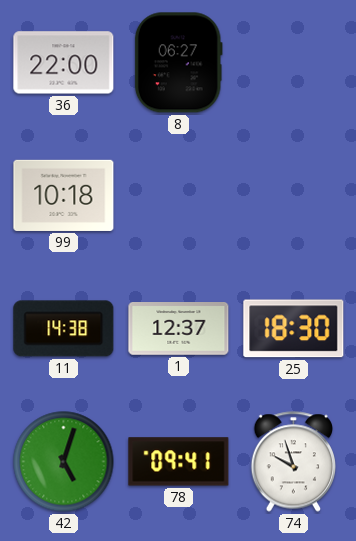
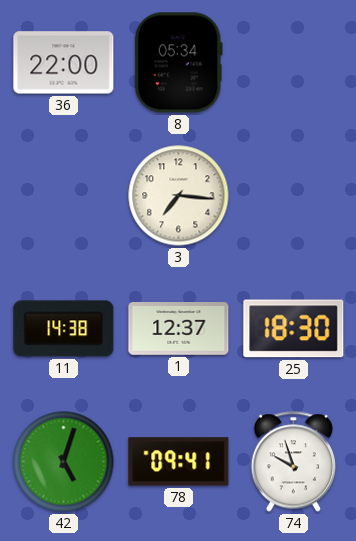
8: 06:27 -> 05:34
99: 10:18 -> none
3: none -> 7:16
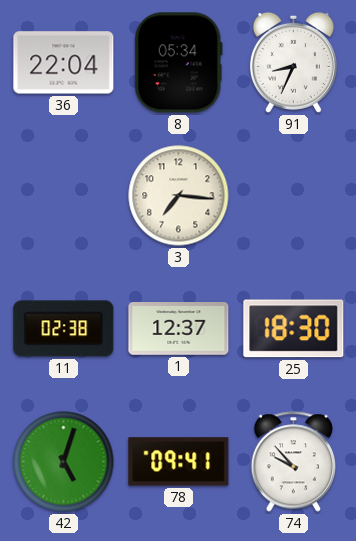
36: 22:00 -> 22:04
91: none -> 8:34
11: 14:38 -> 02:38
74: 9:57 -> 9:53
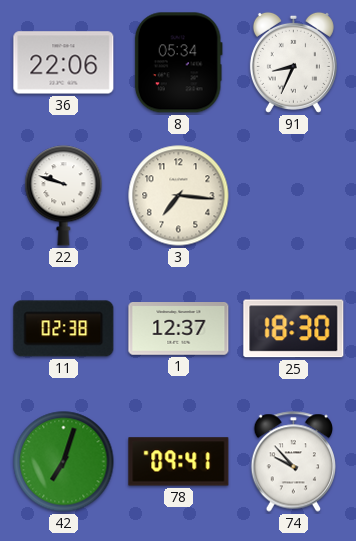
36: 22:04 -> 22:06
22: none -> 9:48
42: 5:03 -> 7:03
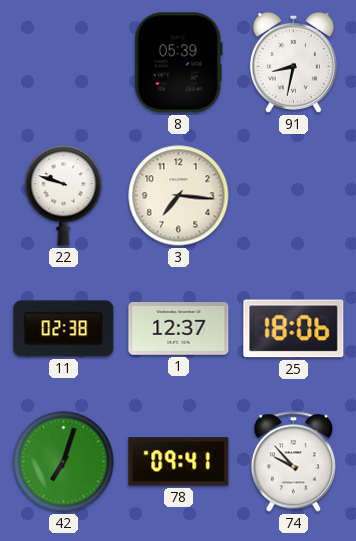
36: 22:06 -> none
8: 05:34 -> 05:39
91: 8:34 -> 8:32
25: 18:30 -> 18:06
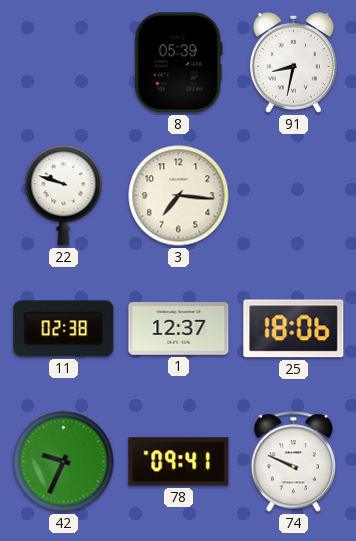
42: 7:03 -> 9:34
74: 9:53 -> 9:49
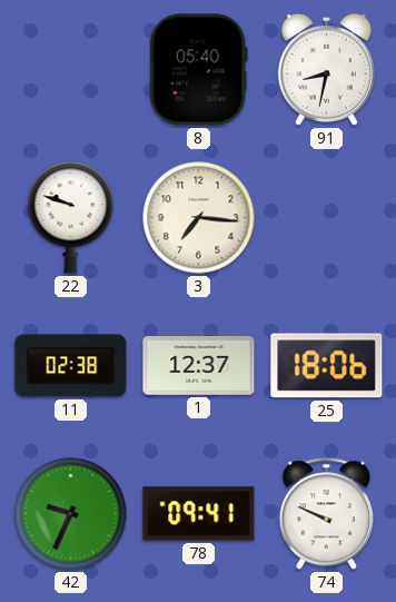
8: 05:39 -> 05:40
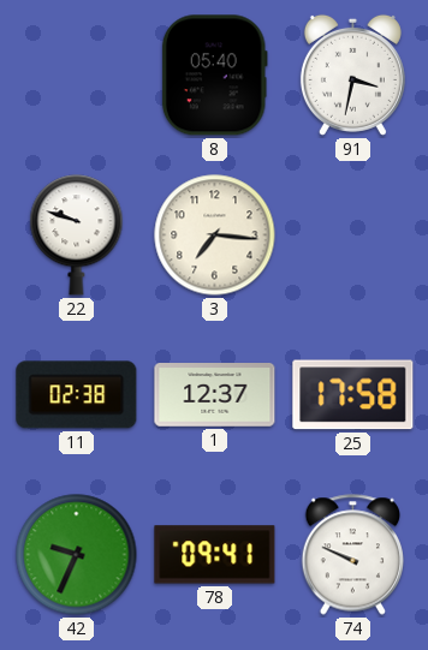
91: 8:32 -> 3:32
25: 18:06 -> 17:58
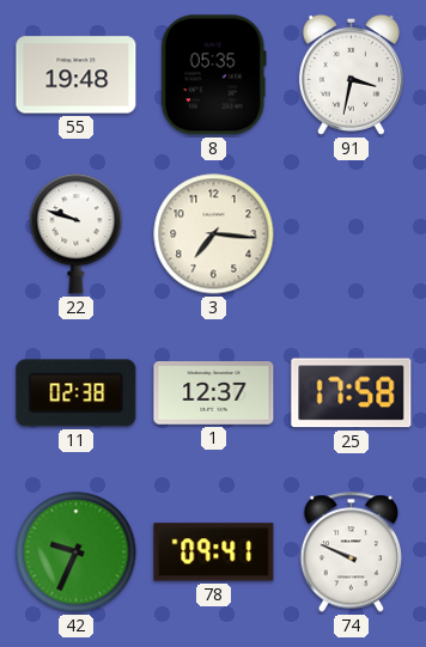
55: none -> 19:48
8: 05:40 -> 05:35
